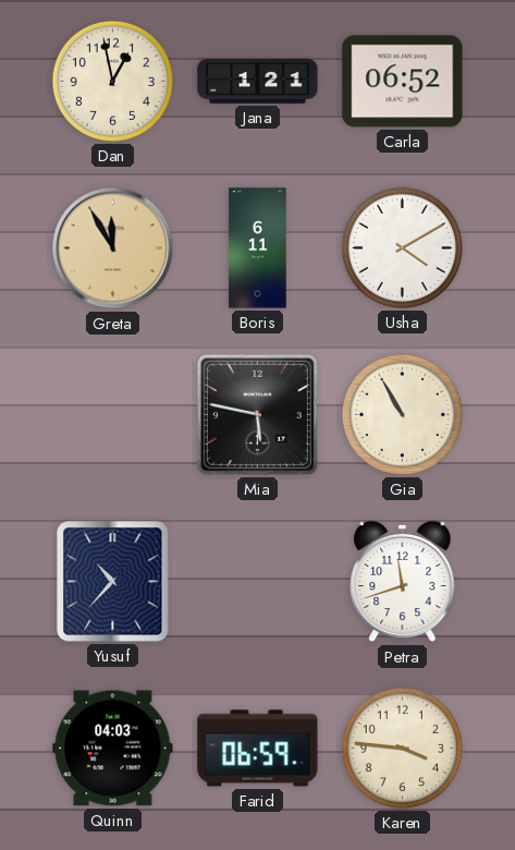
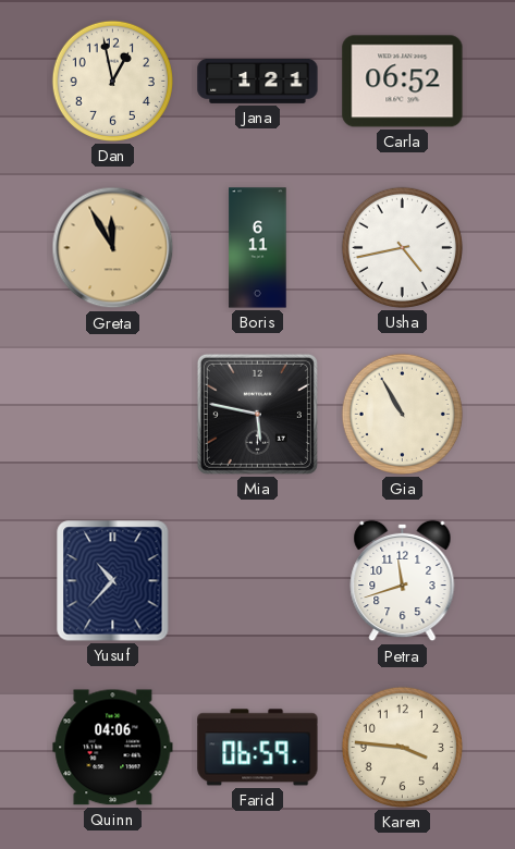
Usha: 4:10 -> 4:43
Quinn: 04:03 -> 04:06
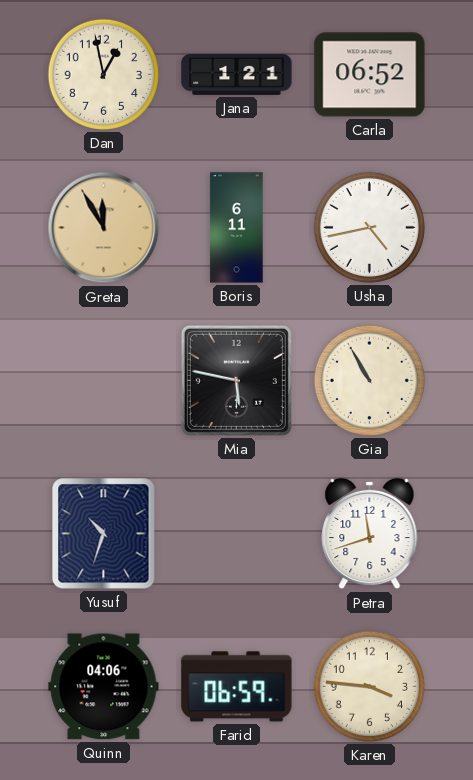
Yusuf: 10:37 -> 10:33
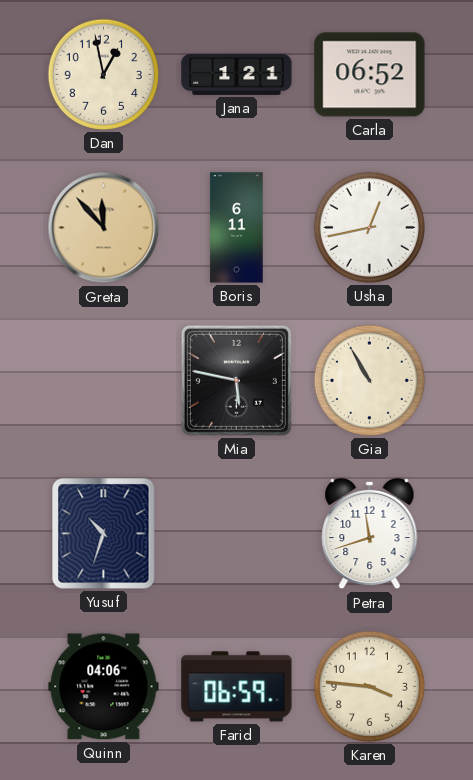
Greta: 11:55 -> 11:53
Usha: 4:43 -> 12:43
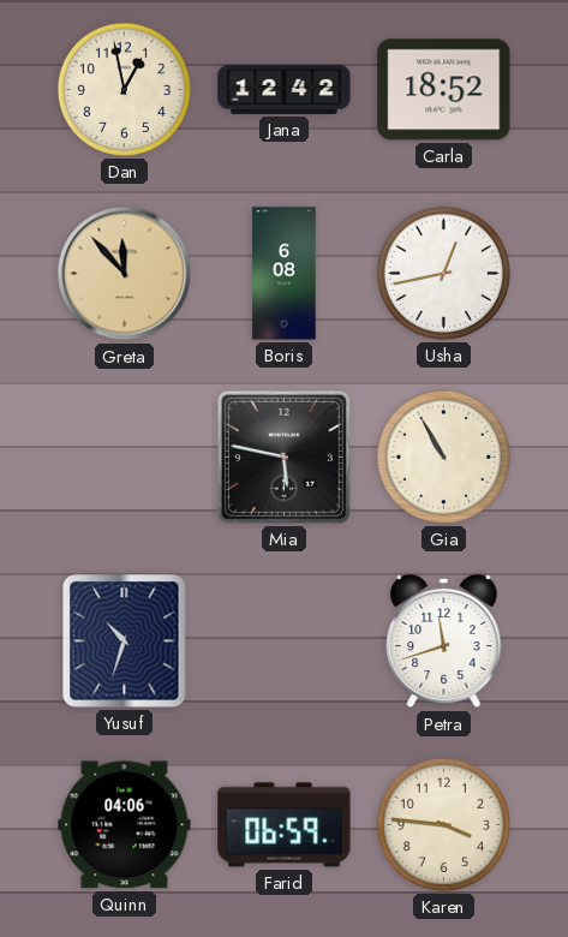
Jana: 1:21 -> 12:42
Carla: 06:52 -> 18:52
Boris: 6:11 -> 6:08
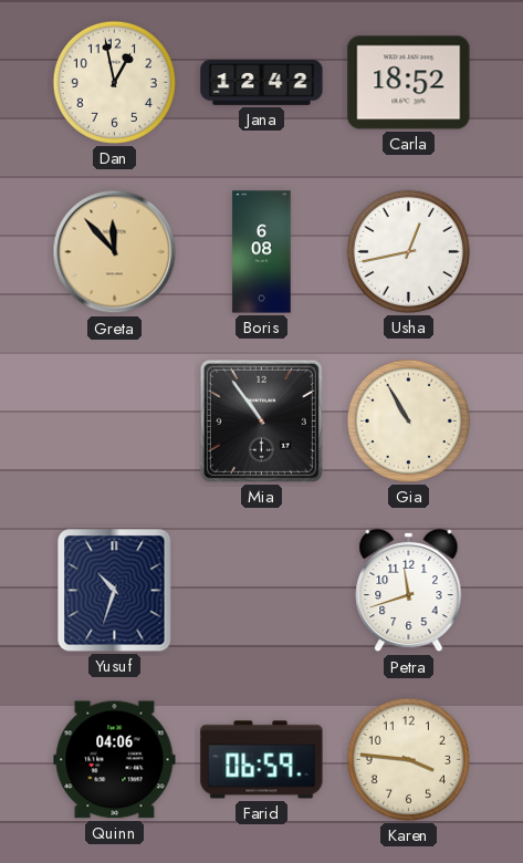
Mia: 5:47 -> 10:54
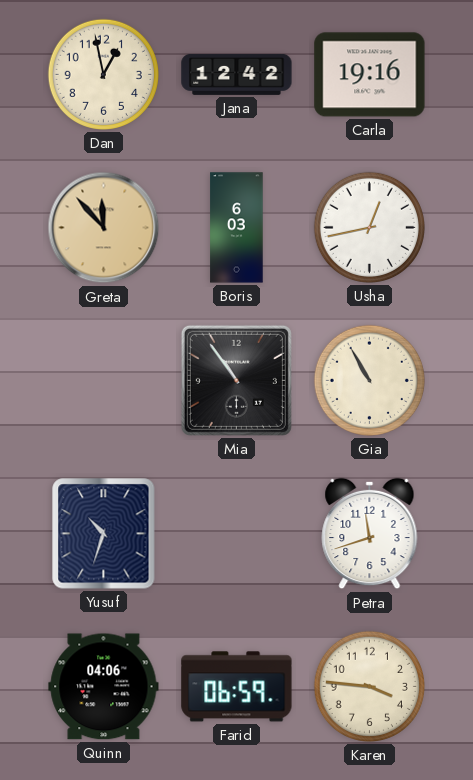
Carla: 18:52 -> 19:16
Boris: 6:08 -> 6:03
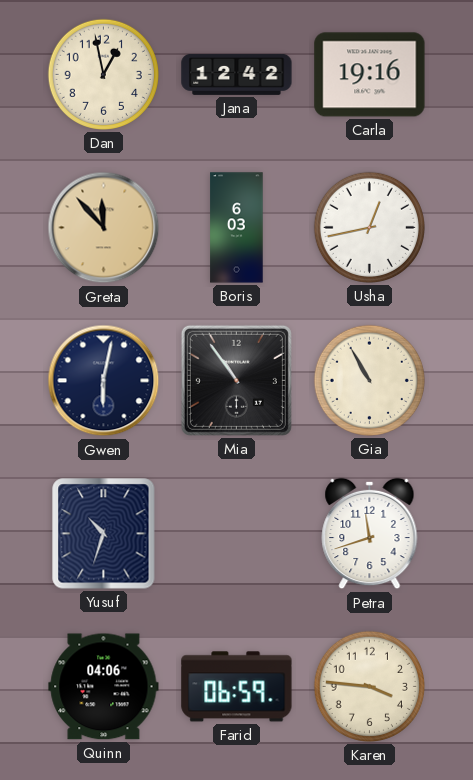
Gwen: none -> 6:02
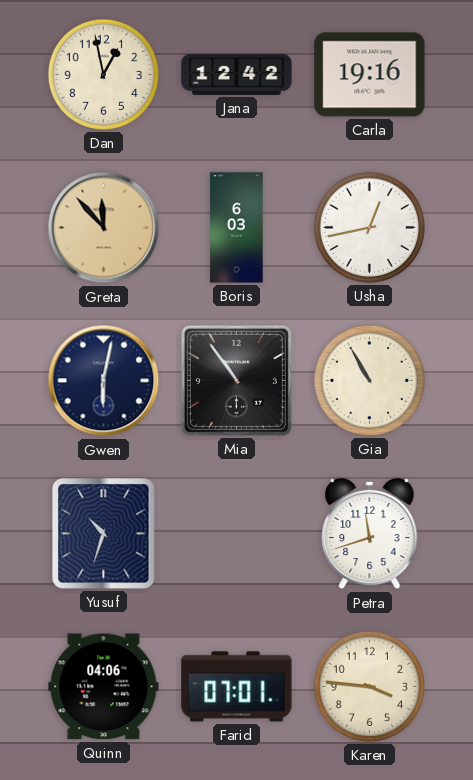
Farid: 06:59 -> 07:01
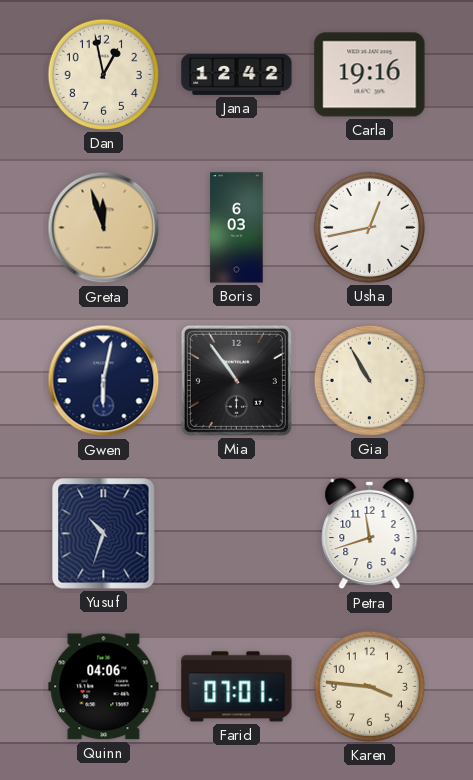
Greta: 11:53 -> 11:57
